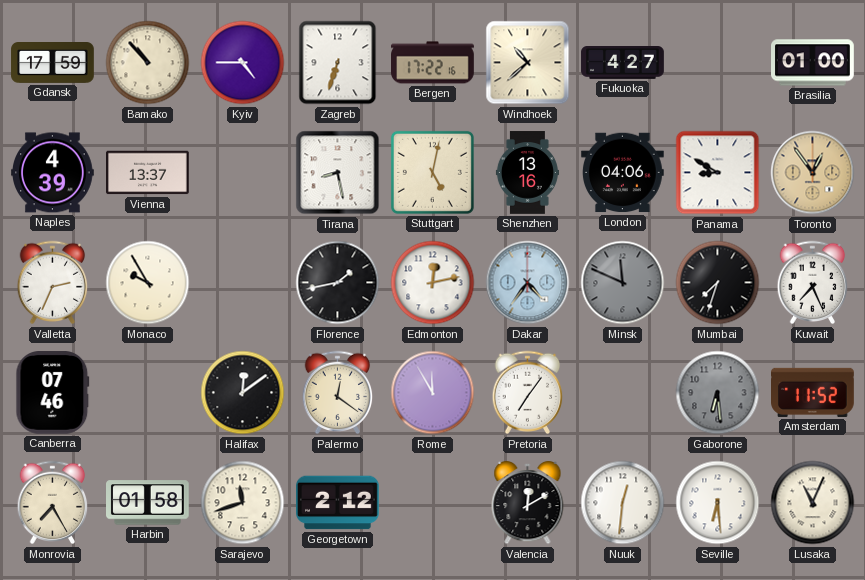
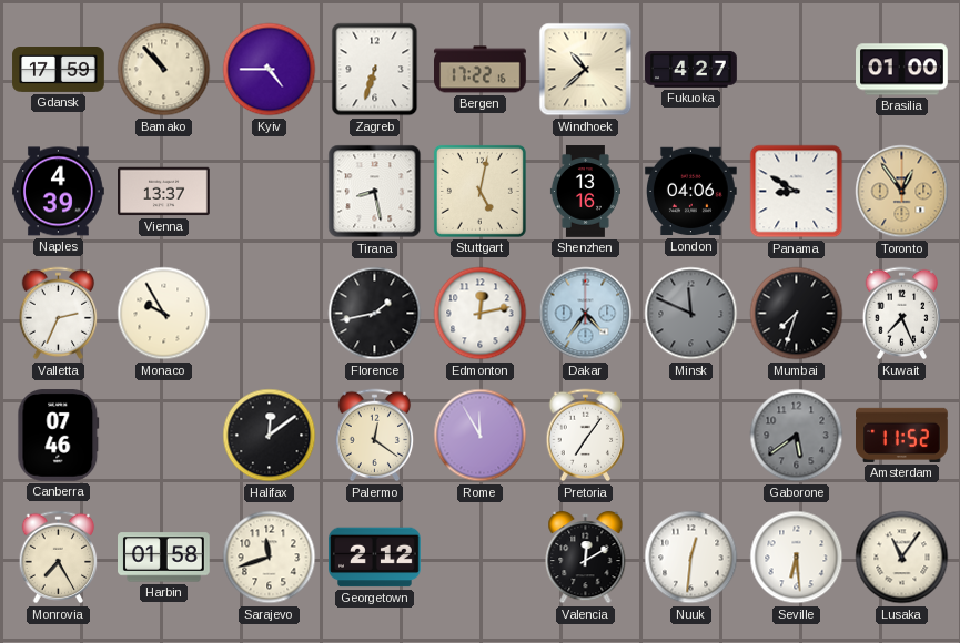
Gaborone: 6:29 -> 5:39
Lusaka: 11:04 -> 11:06
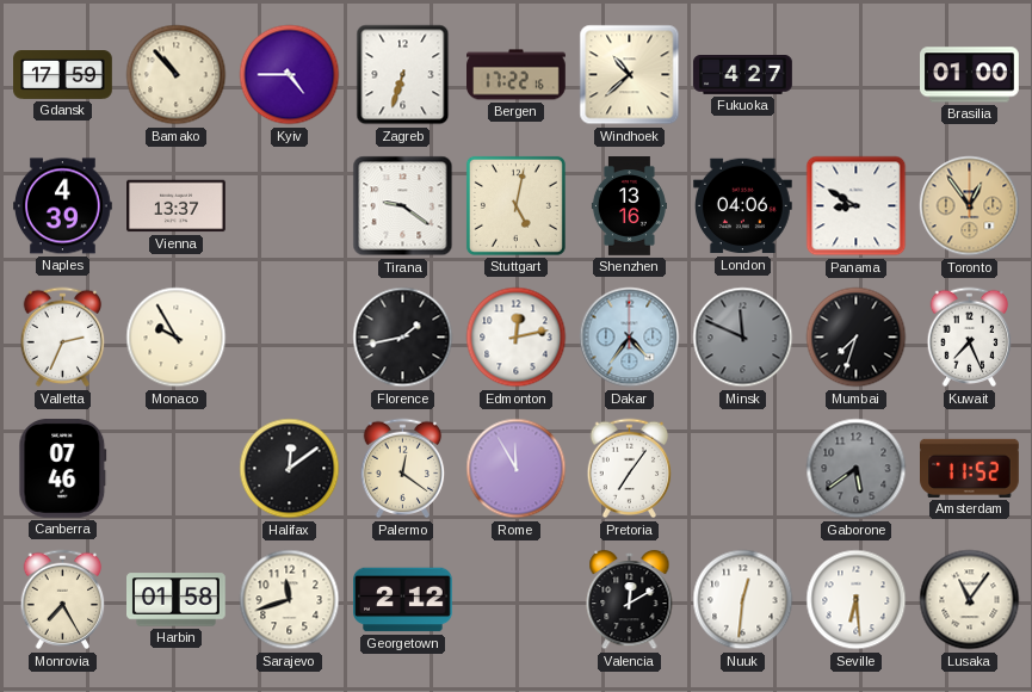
Tirana: 8:28 -> 9:21
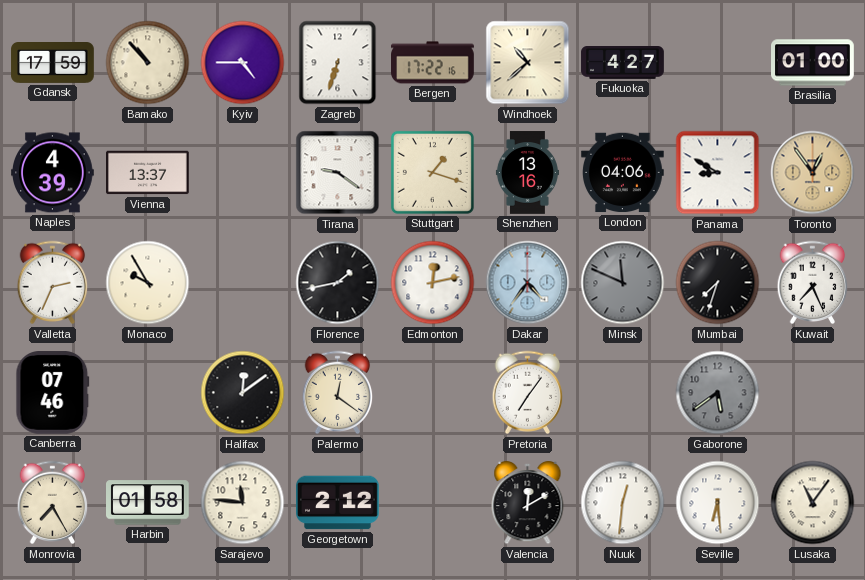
Stuttgart: 5:02 -> 1:18
Rome: 11:55 -> none
Amsterdam: 11:52 -> none
Sarajevo: 11:42 -> 11:46
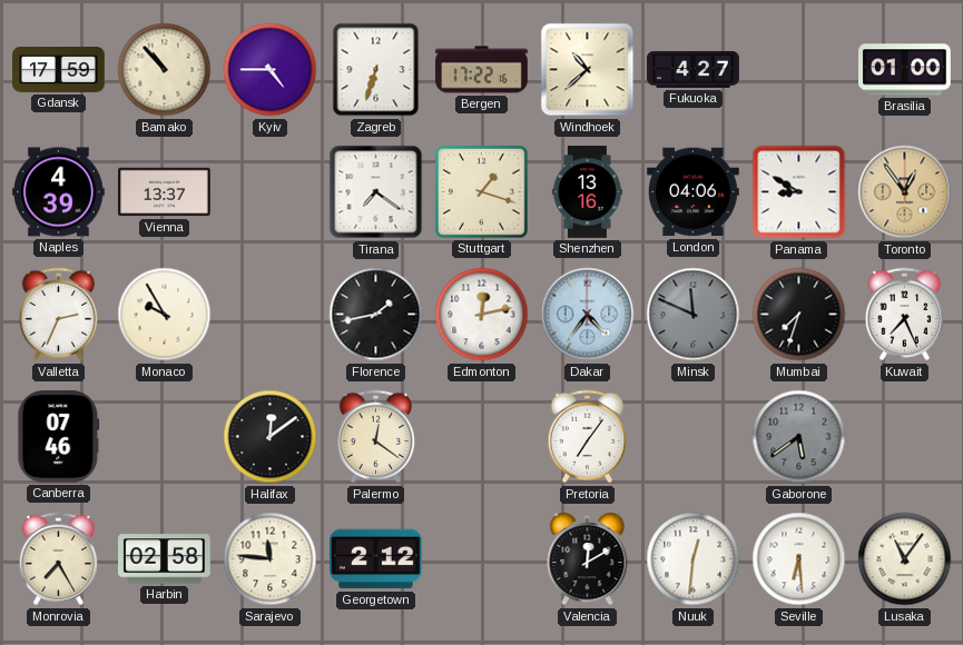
Tirana: 9:21 -> 7:21
Harbin: 01:58 -> 02:58
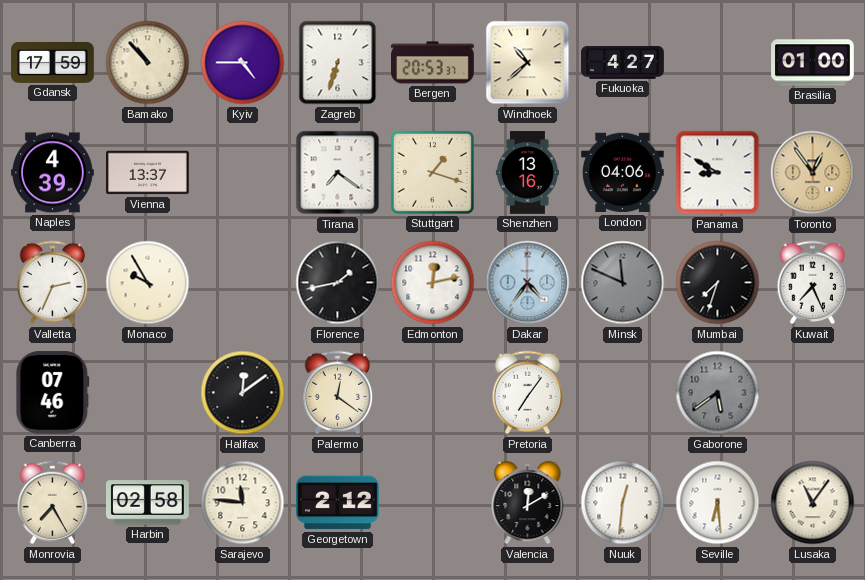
Bergen: 17:22 -> 20:53
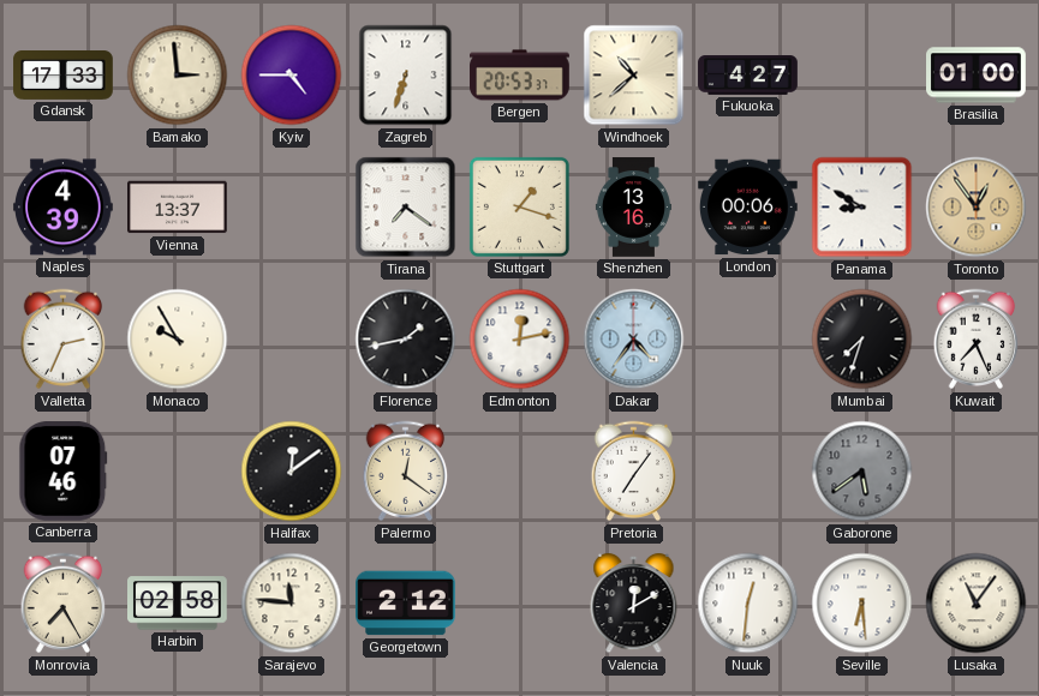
Gdansk: 17:59 -> 17:33
Bamako: 10:53 -> 2:59
London: 04:06 -> 00:06
Minsk: 11:49 -> none
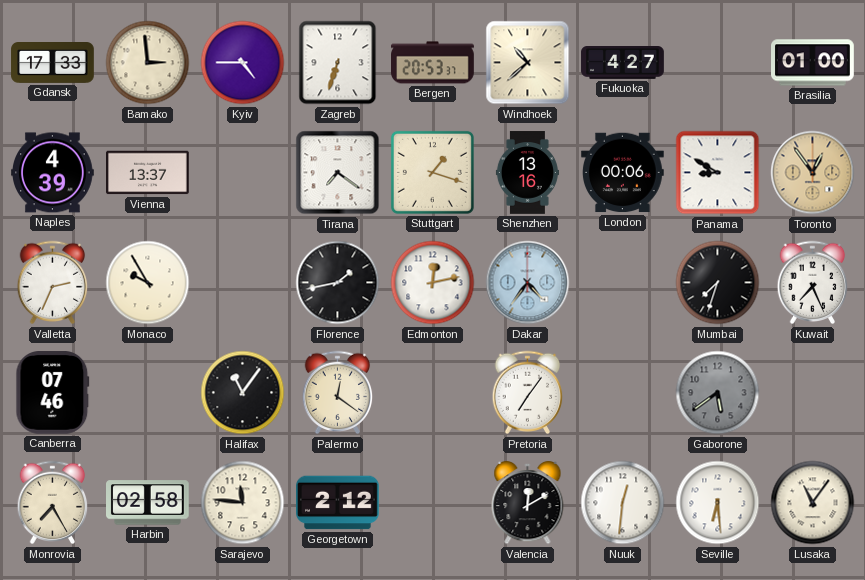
Halifax: 12:09 -> 11:06
